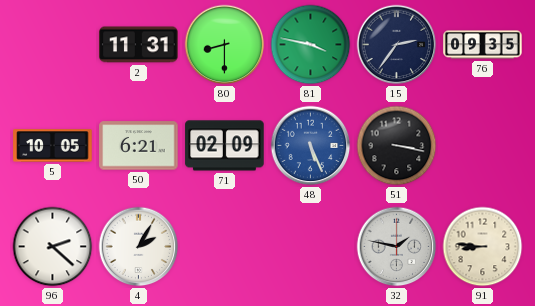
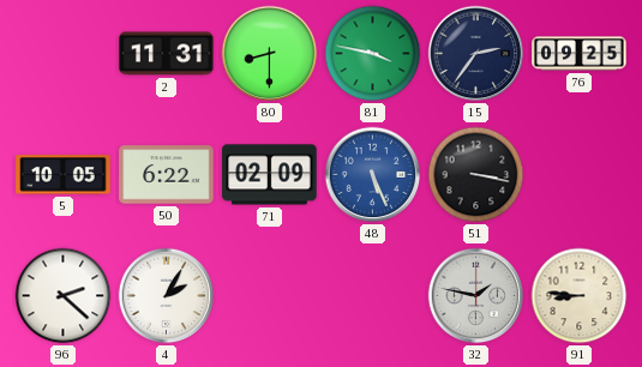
76: 09:35 -> 09:25
50: 6:21 -> 6:22
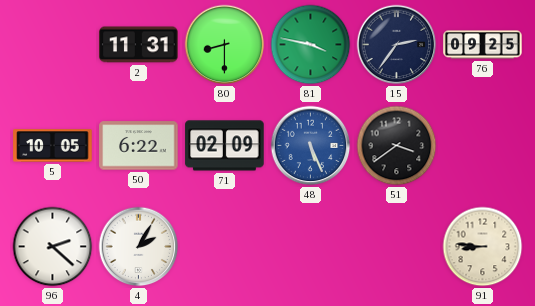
51: 3:17 -> 3:39
32: 1:47 -> none
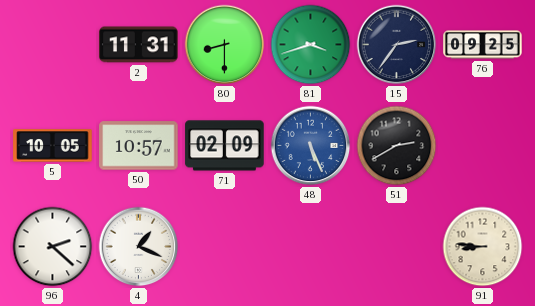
81: 3:47 -> 3:42
50: 6:22 -> 10:57
51: 3:39 -> 2:40
4: 2:05 -> 1:19
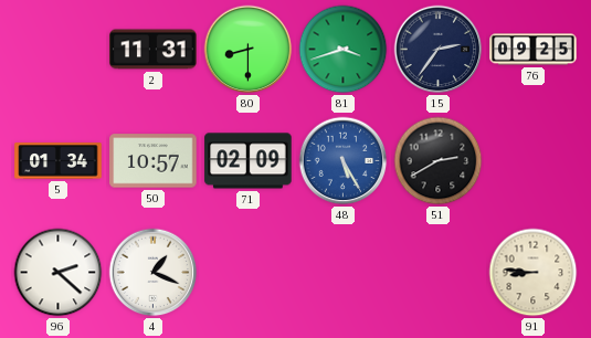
5: 10:05 -> 01:34
48: 5:26 -> 5:25
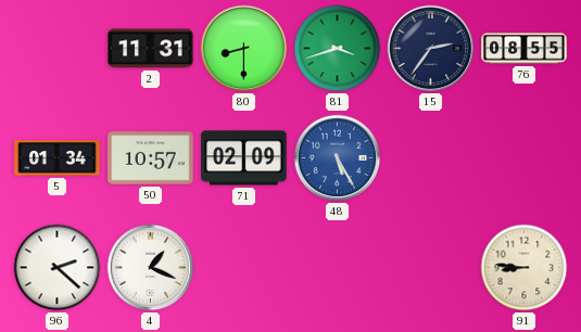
76: 09:25 -> 08:55
51: 2:40 -> none
